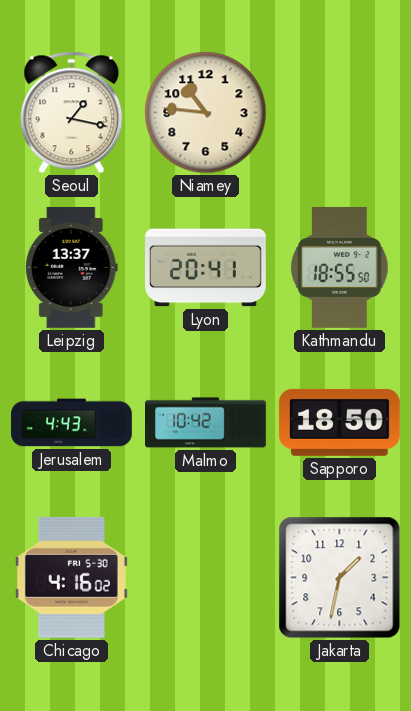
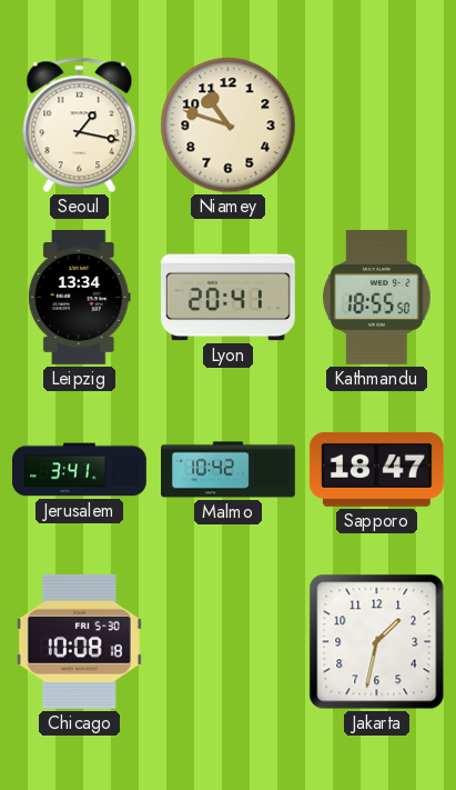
Niamey: 10:46 -> 10:48
Leipzig: 13:37 -> 13:34
Jerusalem: 4:43 -> 3:41
Sapporo: 18:50 -> 18:47
Chicago: 4:16 -> 10:08
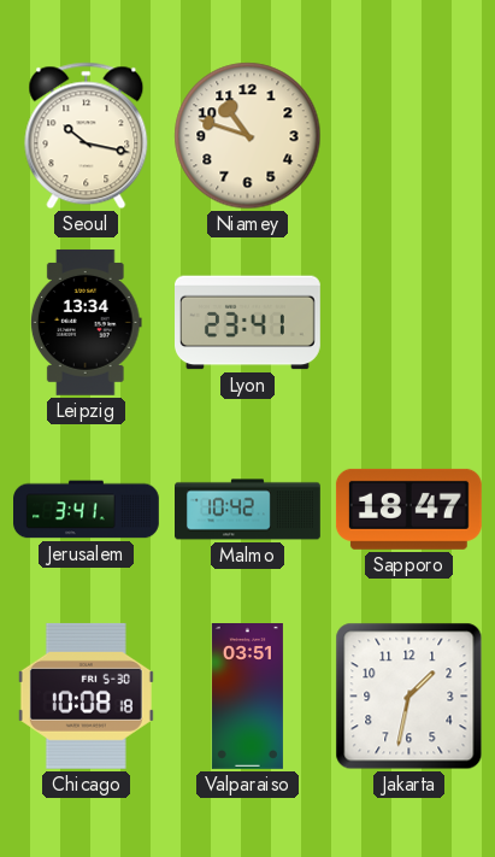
Seoul: 1:17 -> 10:17
Lyon: 20:41 -> 23:41
Kathmandu: 18:55 -> none
Valparaiso: none -> 03:51
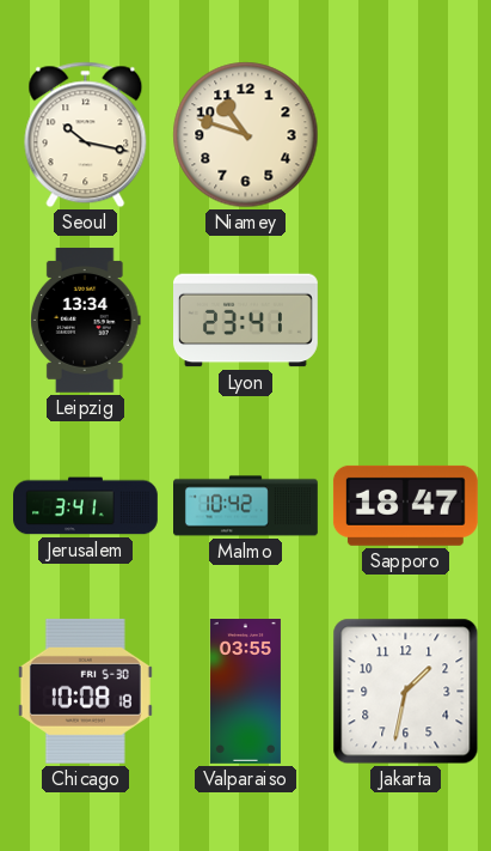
Valparaiso: 03:51 -> 03:55
